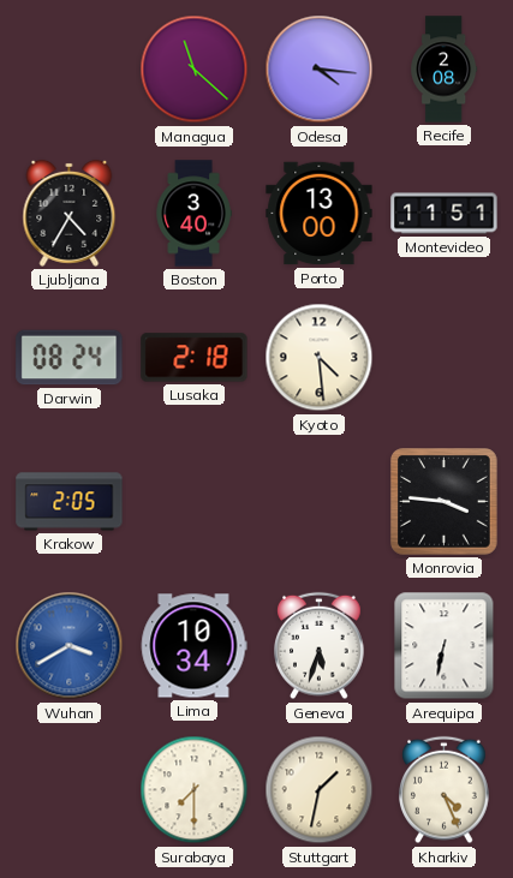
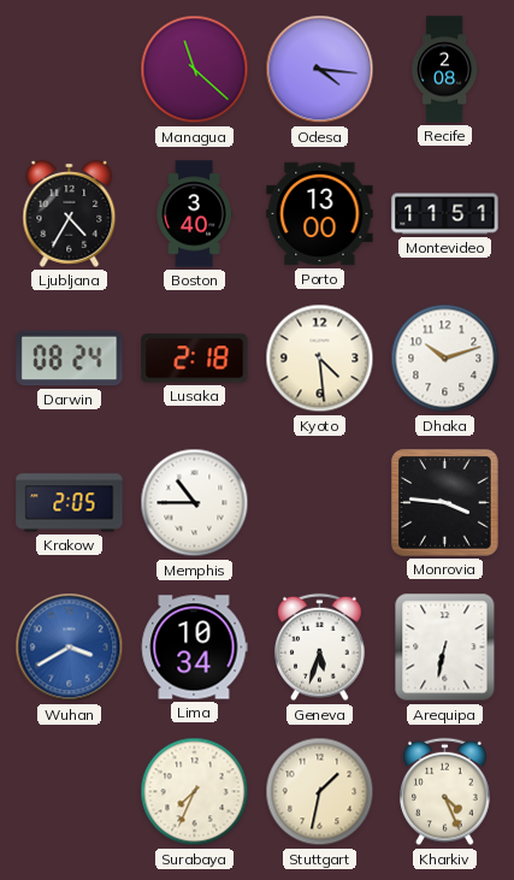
Dhaka: none -> 10:12
Memphis: none -> 10:45
Surabaya: 7:30 -> 7:34
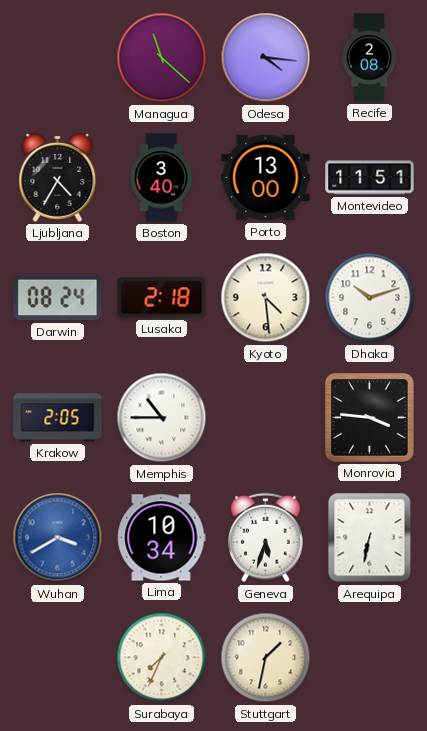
Kharkiv: 4:26 -> none
